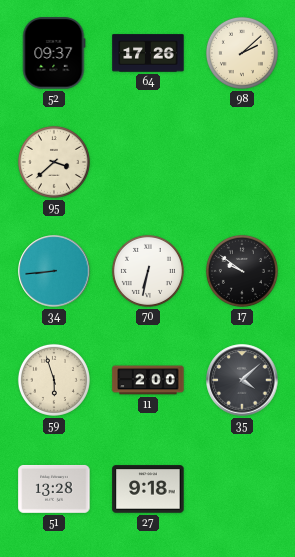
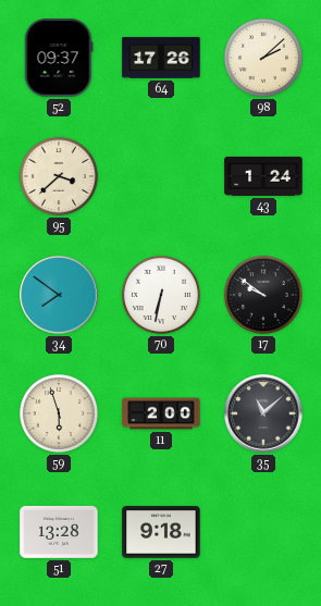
43: none -> 1:24
34: 8:44 -> 7:51
35: 4:08 -> 11:08
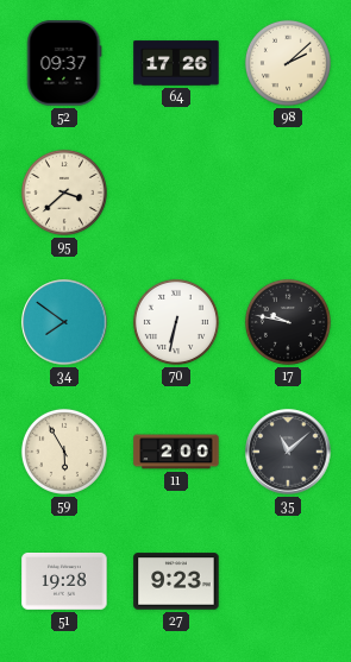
43: 1:24 -> none
17: 9:51 -> 9:47
59: 5:57 -> 5:55
51: 13:28 -> 19:28
27: 9:18 -> 9:23
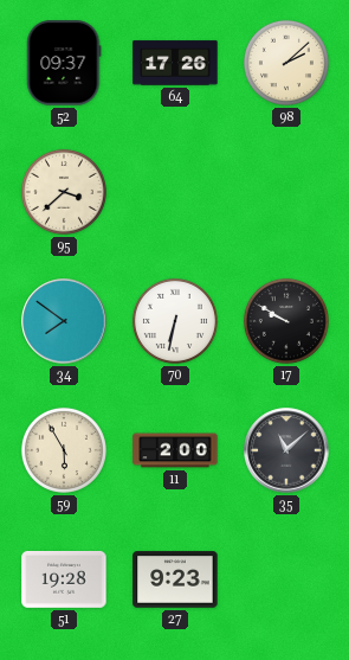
17: 9:47 -> 9:50
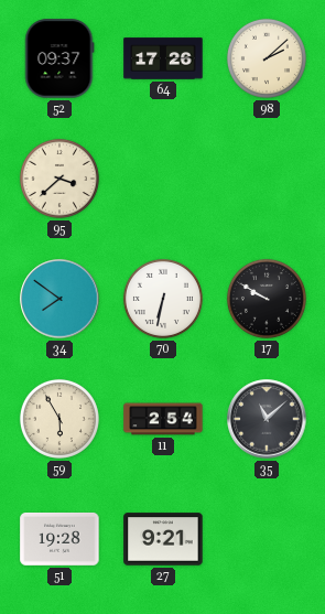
11: 2:00 -> 2:54
27: 9:23 -> 9:21
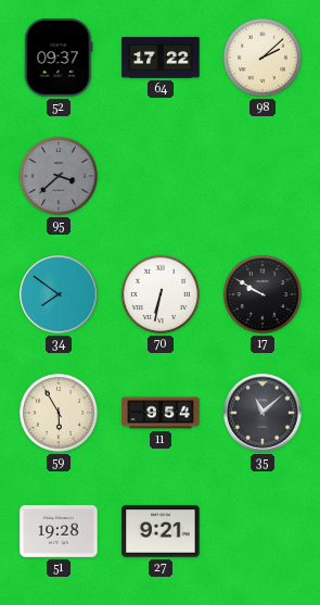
64: 17:26 -> 17:22
95 dial: cream -> grey
11: 2:54 -> 9:54
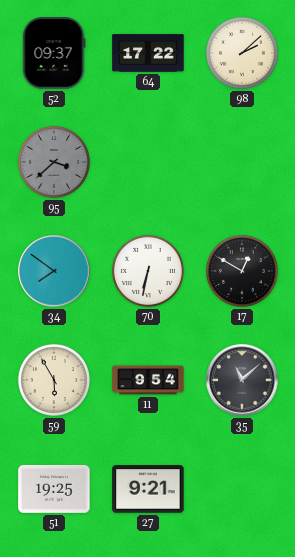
17: 9:50 -> 12:50
51: 19:28 -> 19:25
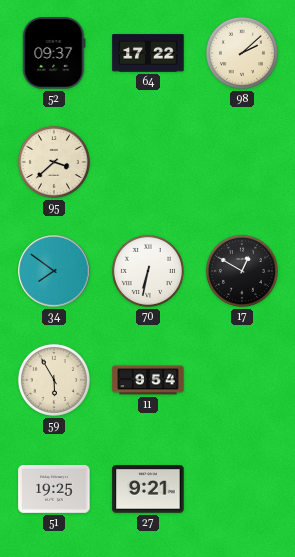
95 dial: grey -> cream
35: 11:08 -> none
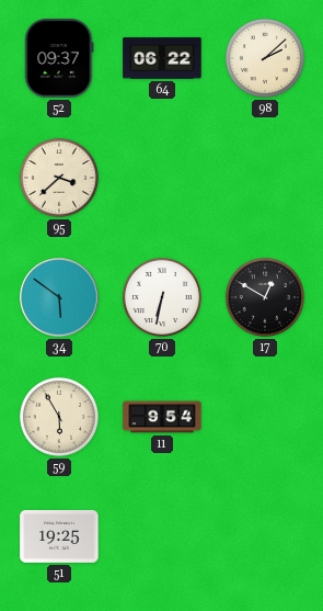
64: 17:22 -> 06:22
34: 7:51 -> 5:51
27: 9:21 -> none
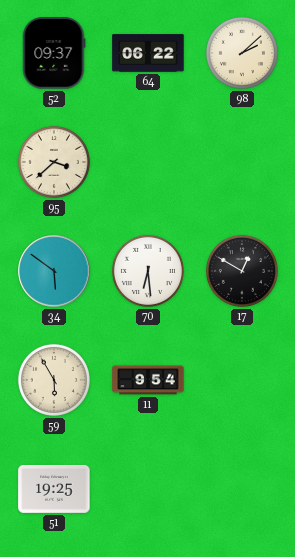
70: 6:32 -> 6:29
